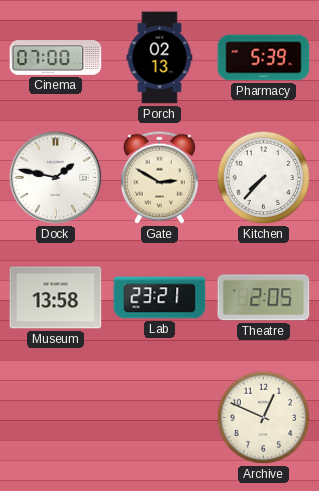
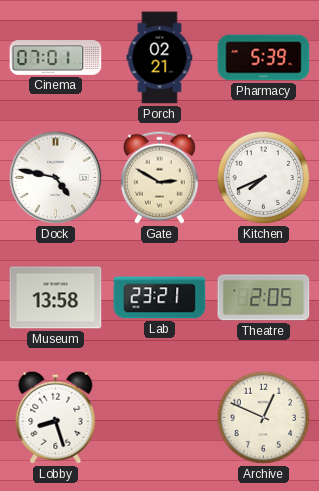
Cinema: 07:00 -> 07:01
Porch: 02:13 -> 02:21
Dock: 1:47 -> 4:47
Kitchen: 7:37 -> 7:41
Lobby: none -> 8:27
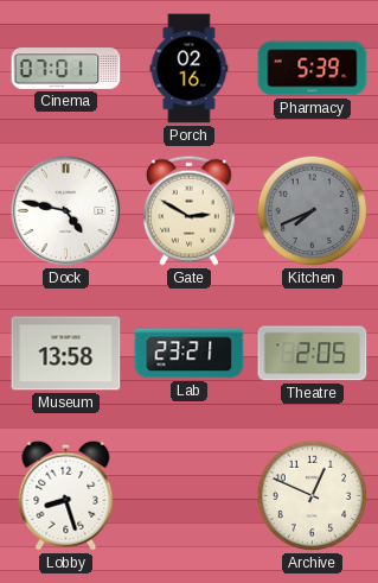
Porch: 02:21 -> 02:16
Kitchen dial: white -> grey
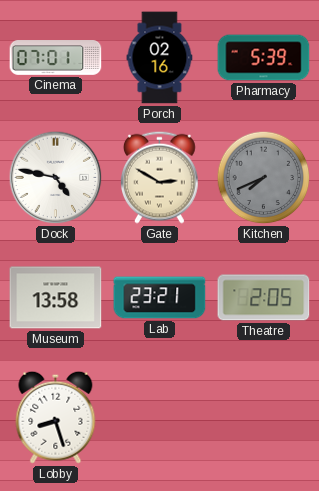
Archive: 12:49 -> none
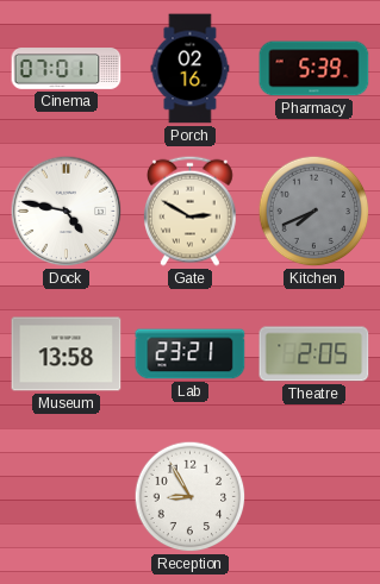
Lobby: 8:27 -> none
Reception: none -> 8:55
